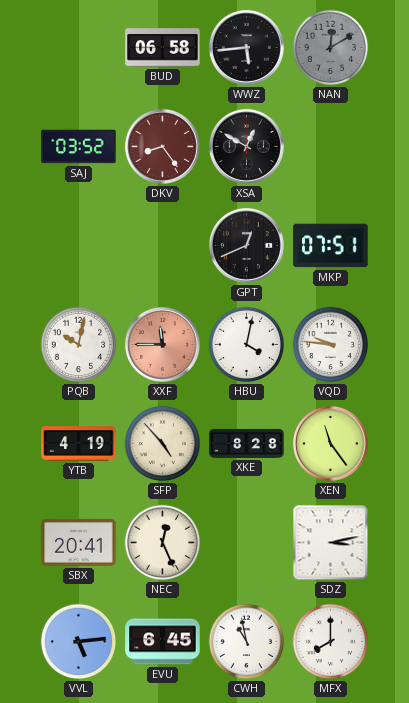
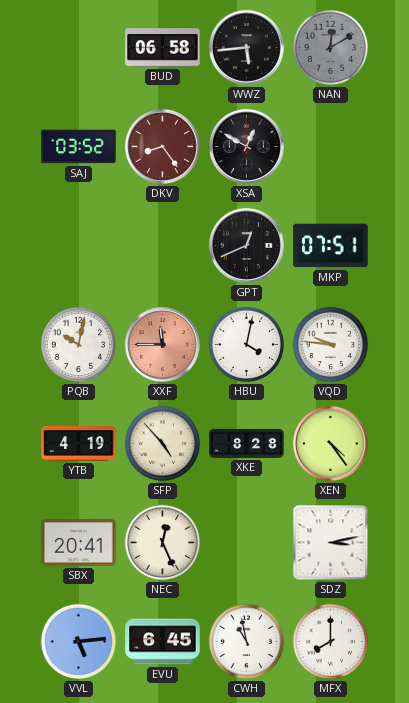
XEN: 11:24 -> 4:24
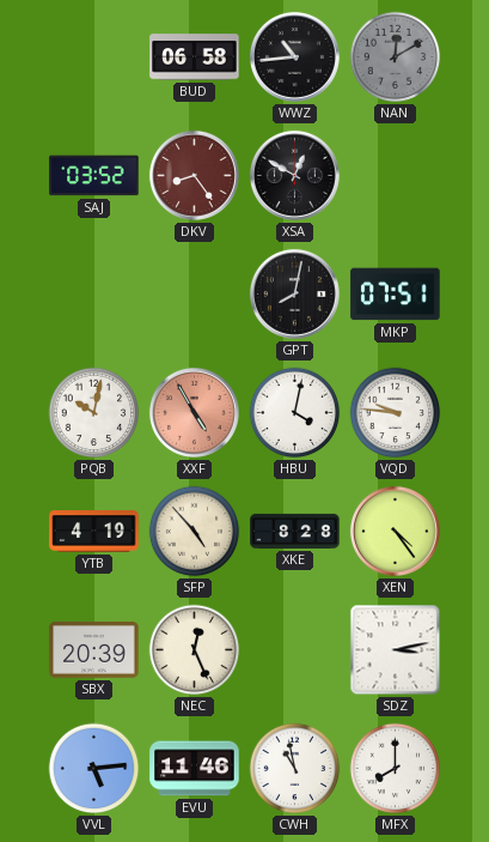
WWZ: 5:44 -> 10:44
GPT: 12:41 -> 8:02
XXF: 11:45 -> 4:55
SBX: 20:41 -> 20:39
EVU: 6:45 -> 11:46
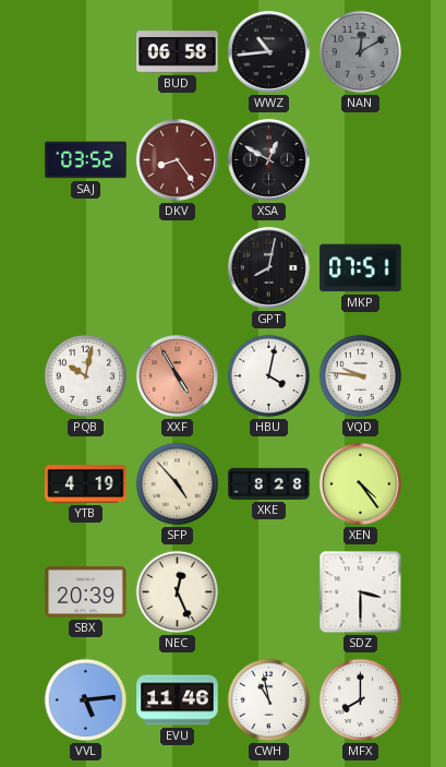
SDZ: 3:13 -> 3:30
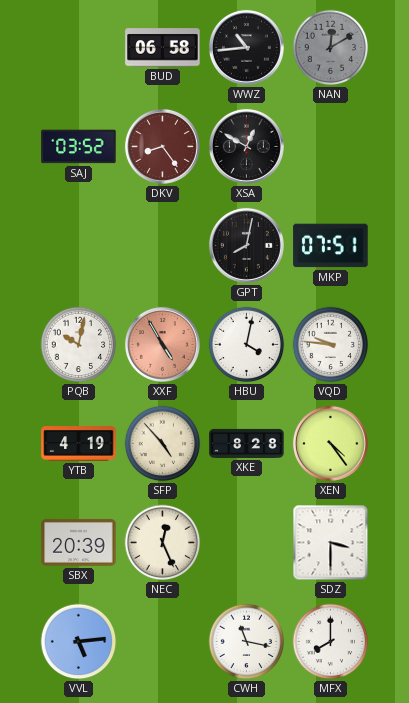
EVU: 11:46 -> none
CWH: 10:58 -> 11:17
